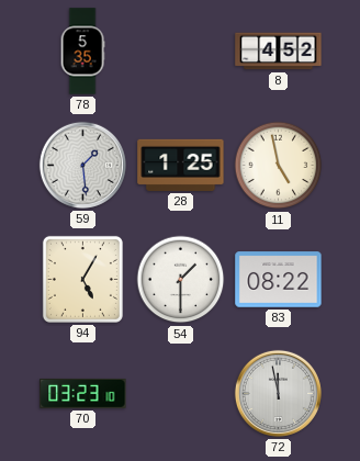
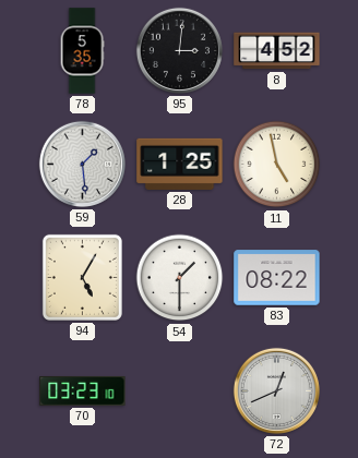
95: none -> 3:01
72: 11:58 -> 12:41
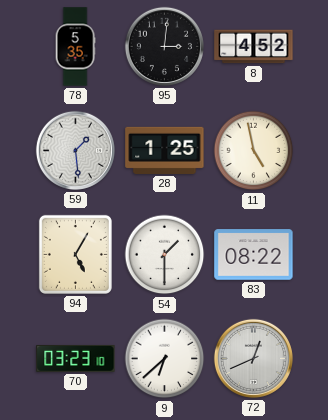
9: none -> 6:38
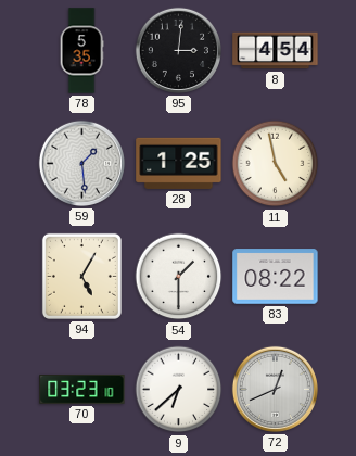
8: 4:52 -> 4:54
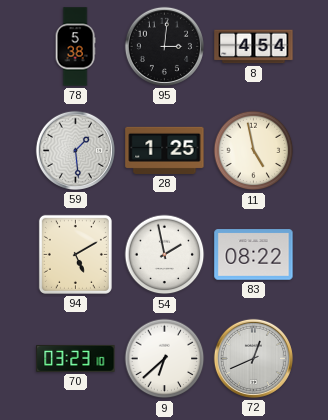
78: 5:35 -> 5:38
94: 5:05 -> 5:10
54: 1:30 -> 1:58
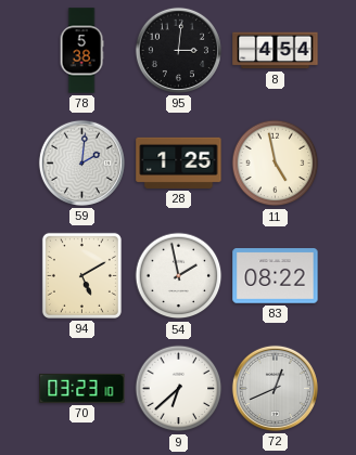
59: 1:29 -> 2:01
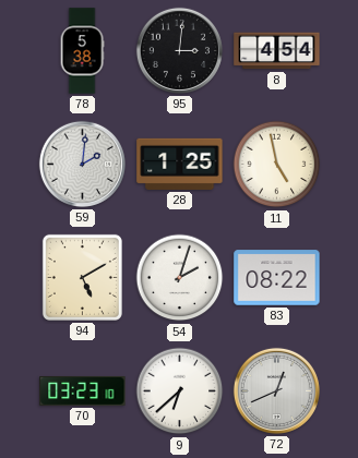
54: 1:58 -> 2:03
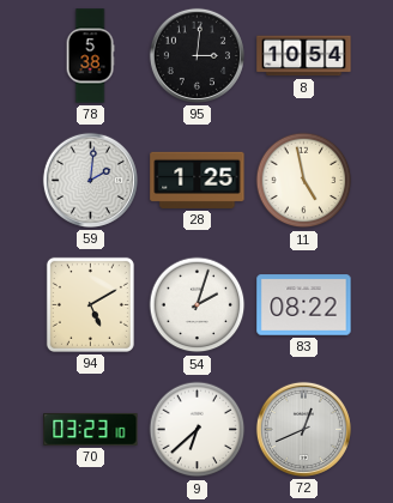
8: 4:54 -> 10:54
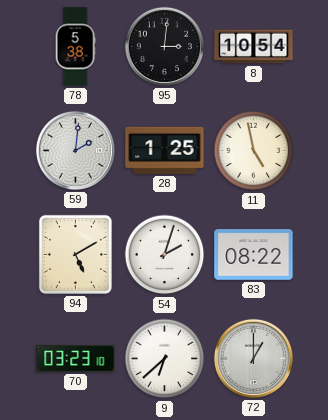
72: 12:41 -> 1:00
